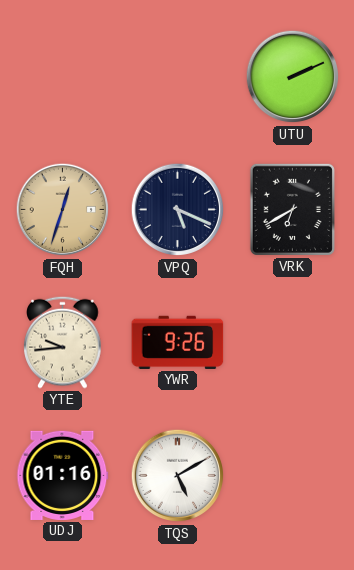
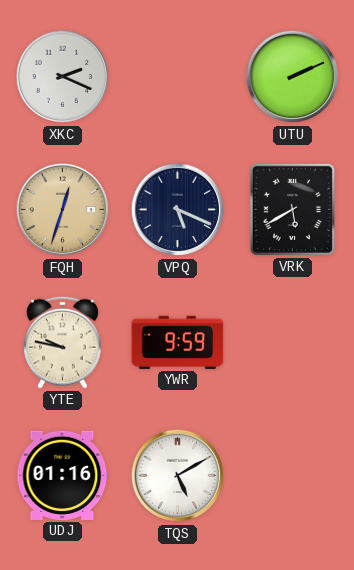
XKC: none -> 2:19
VRK: 6:40 -> 5:40
YTE: 9:44 -> 9:47
YWR: 9:26 -> 9:59
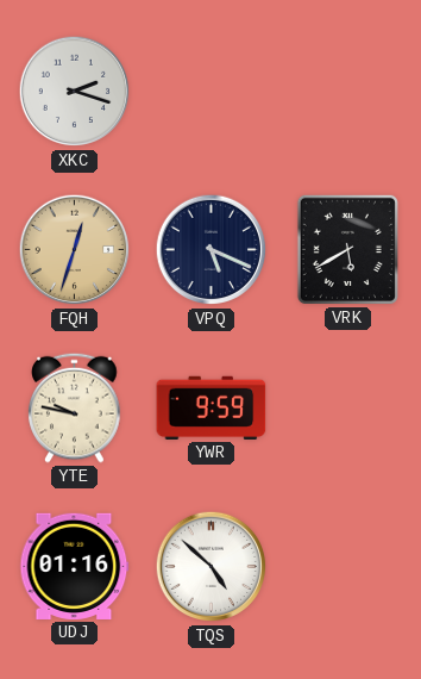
XKC: 2:19 -> 2:18
UTU: 2:11 -> none
TQS: 5:10 -> 4:52
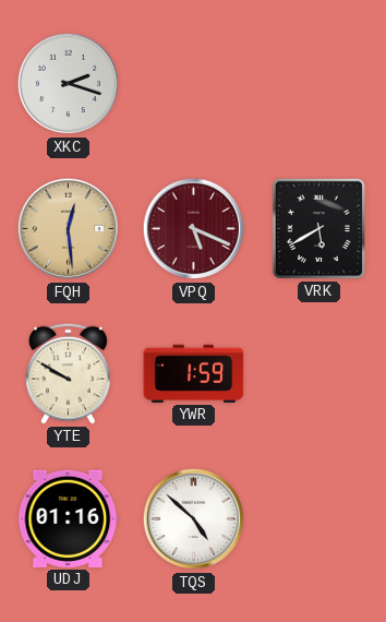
FQH: 12:33 -> 12:29
VPQ dial: navy -> burgundy
YTE: 9:47 -> 9:50
YWR: 9:59 -> 1:59
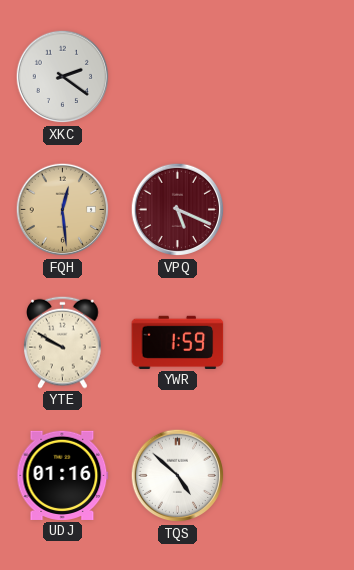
XKC: 2:18 -> 2:21
VRK: 5:40 -> none
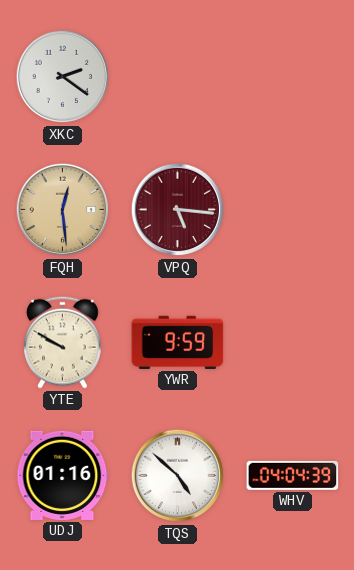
VPQ: 5:19 -> 5:16
YWR: 1:59 -> 9:59
WHV: none -> 04:04
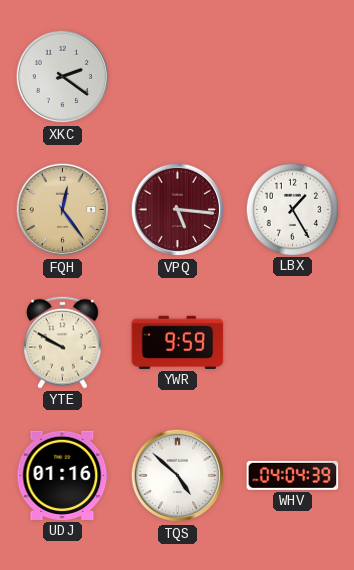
FQH: 12:29 -> 12:24
LBX: none -> 1:25
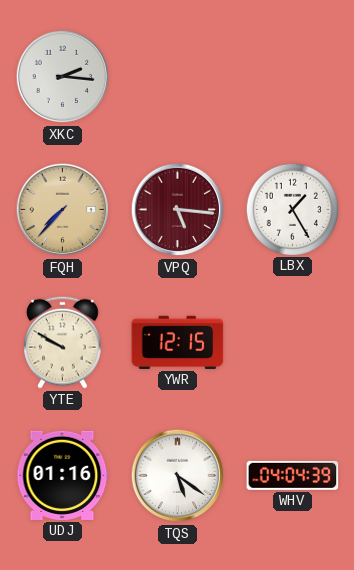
XKC: 2:21 -> 2:16
FQH: 12:24 -> 7:37
YWR: 9:59 -> 12:15
TQS: 4:52 -> 5:21
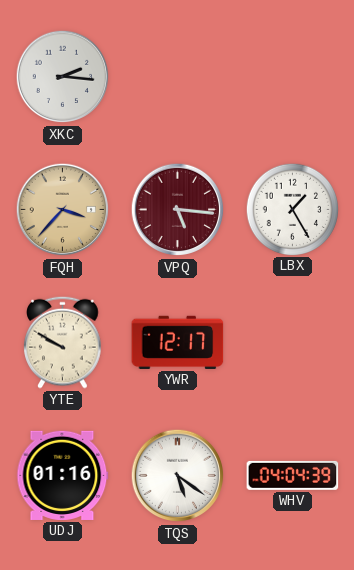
FQH: 7:37 -> 3:37
YWR: 12:15 -> 12:17
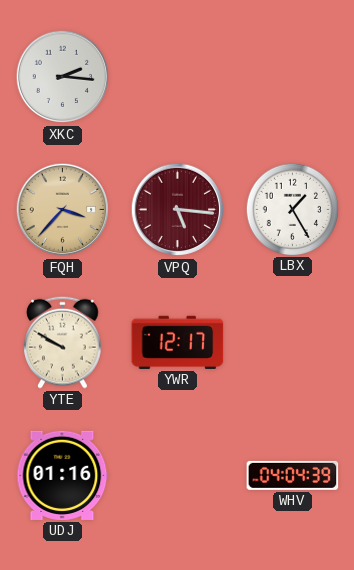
TQS: 5:21 -> none
